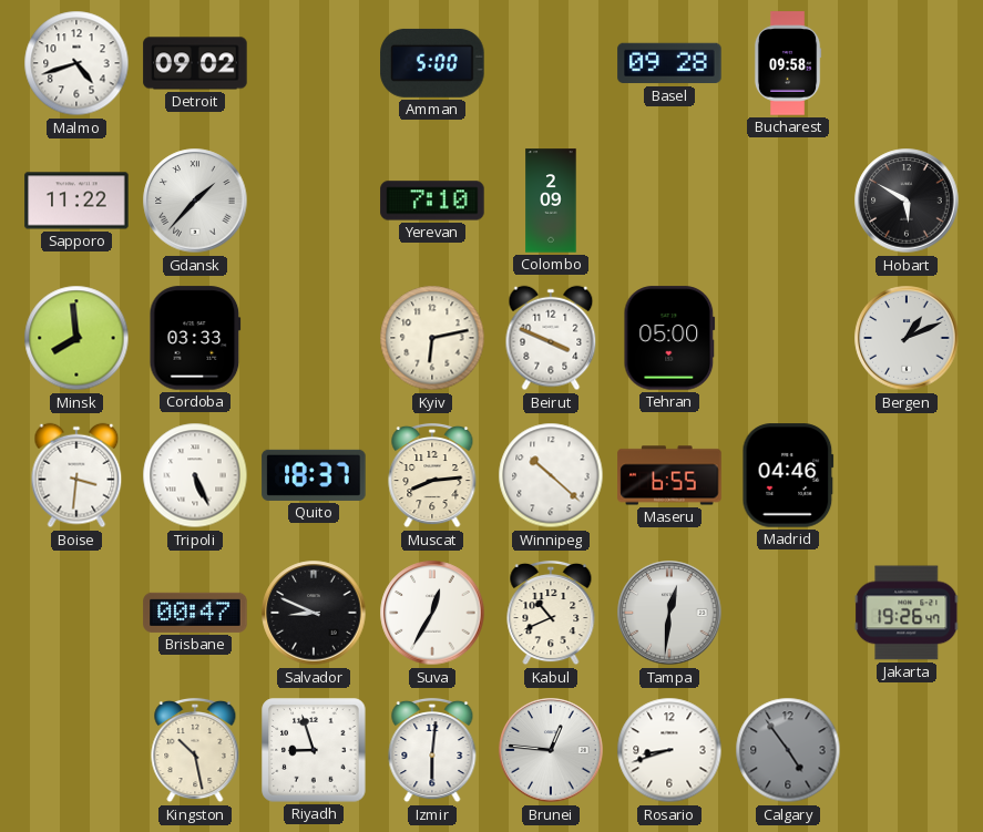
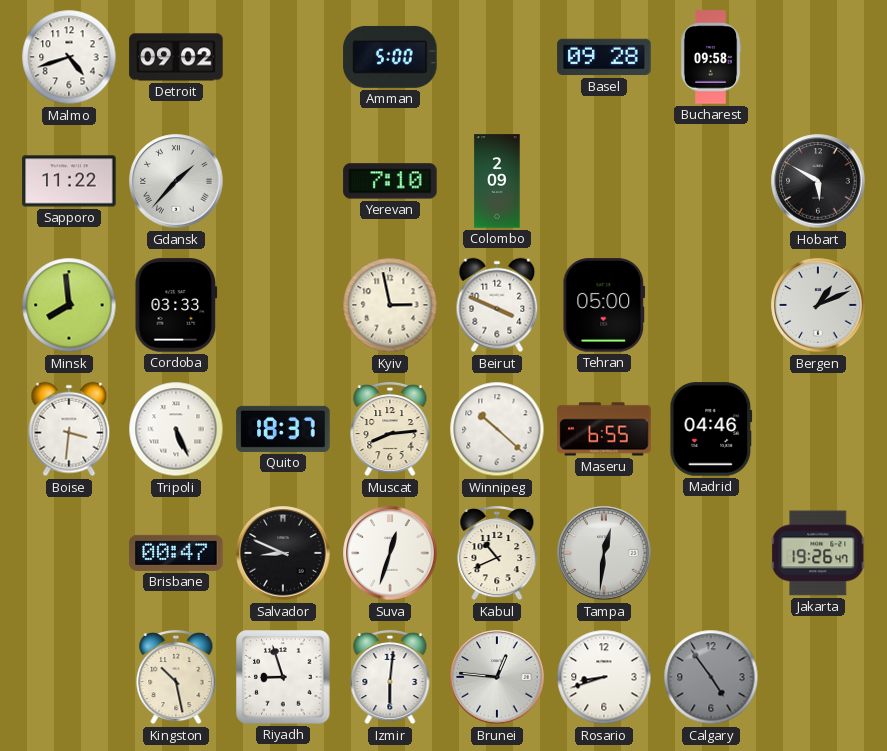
Kyiv: 6:13 -> 2:58
Suva: 12:35 -> 12:33
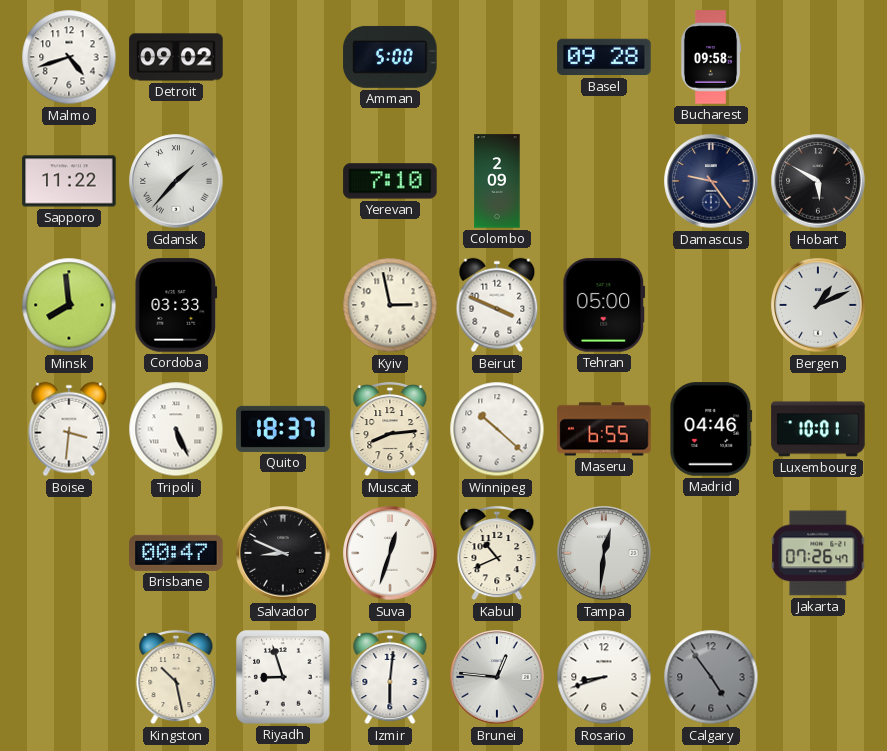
Damascus: none -> 9:24
Luxembourg: none -> 10:01
Jakarta: 19:26 -> 07:26
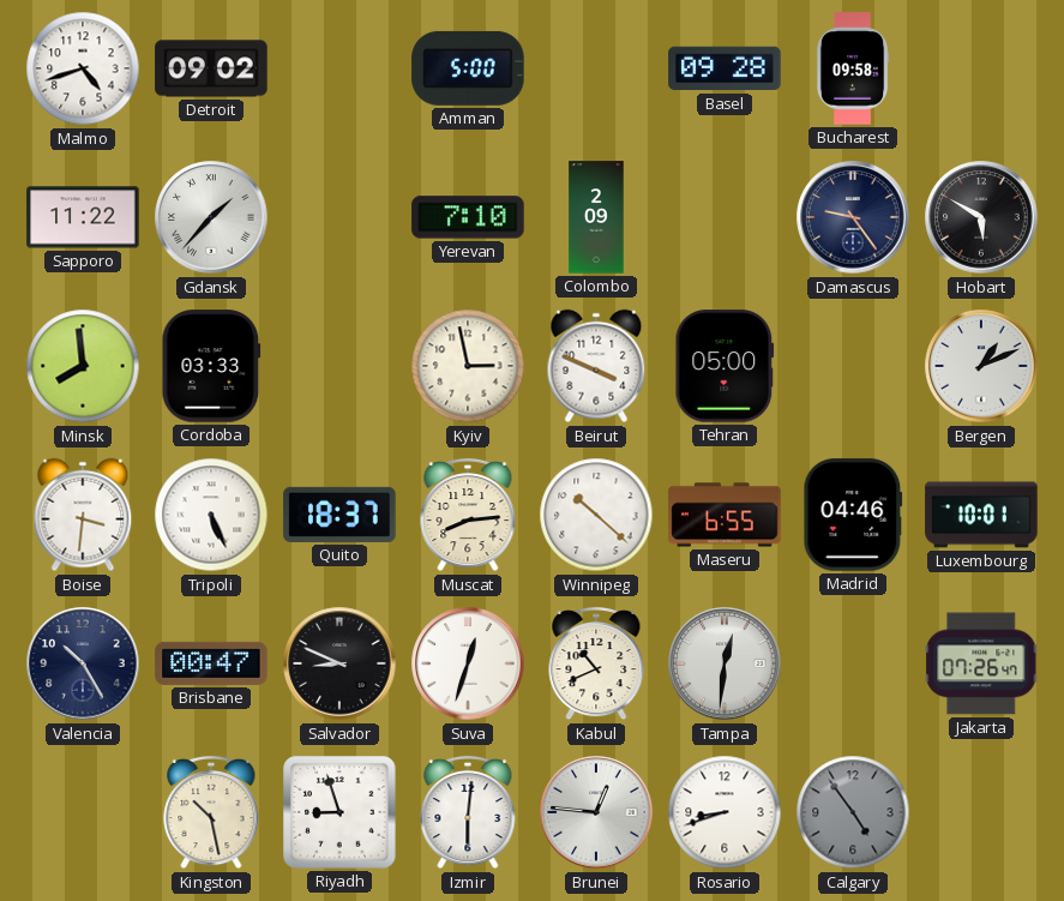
Valencia: none -> 10:25
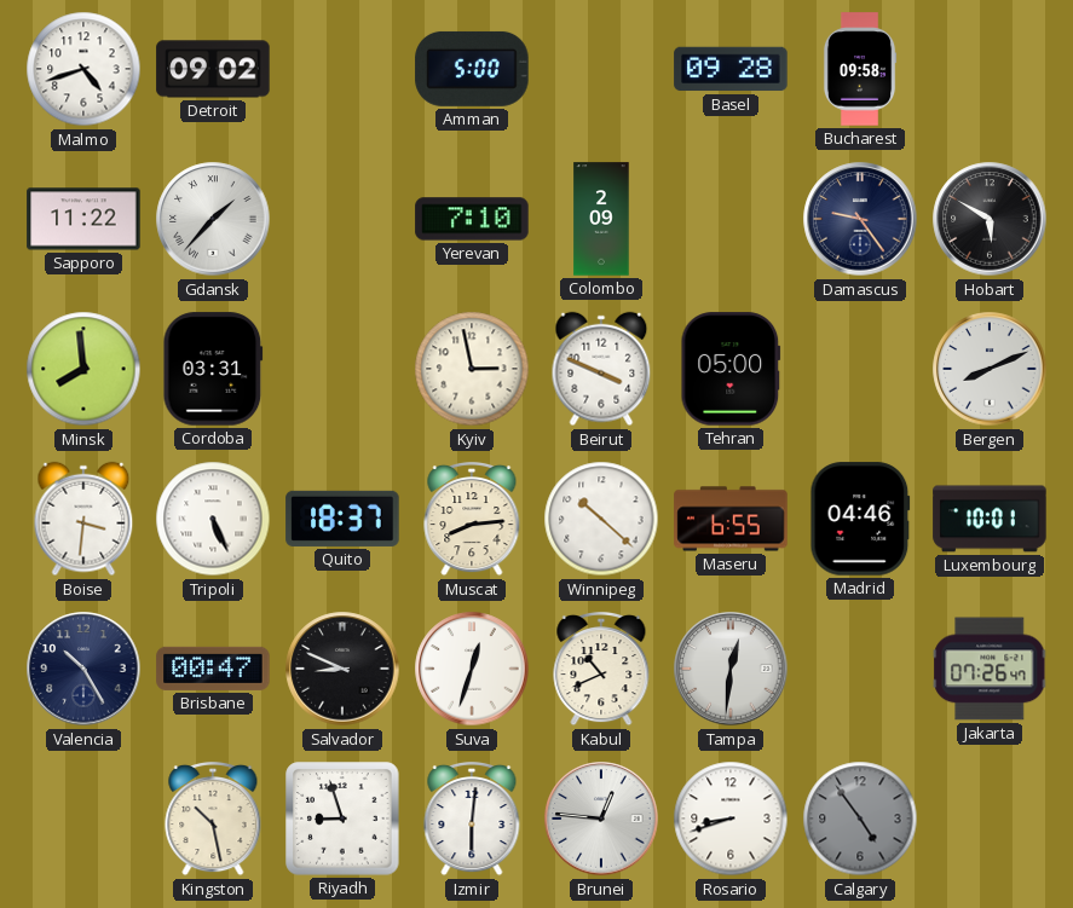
Cordoba: 03:33 -> 03:31
Bergen: 1:11 -> 8:11
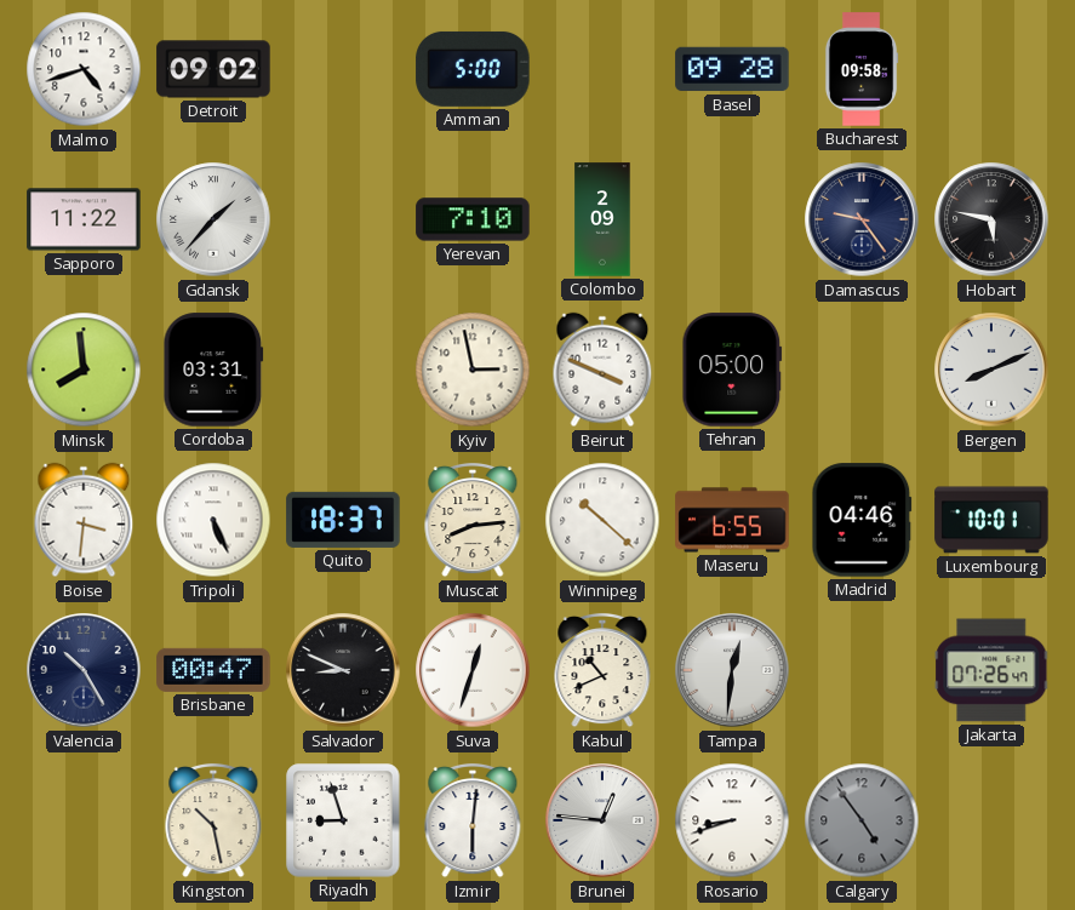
Hobart: 5:50 -> 5:47
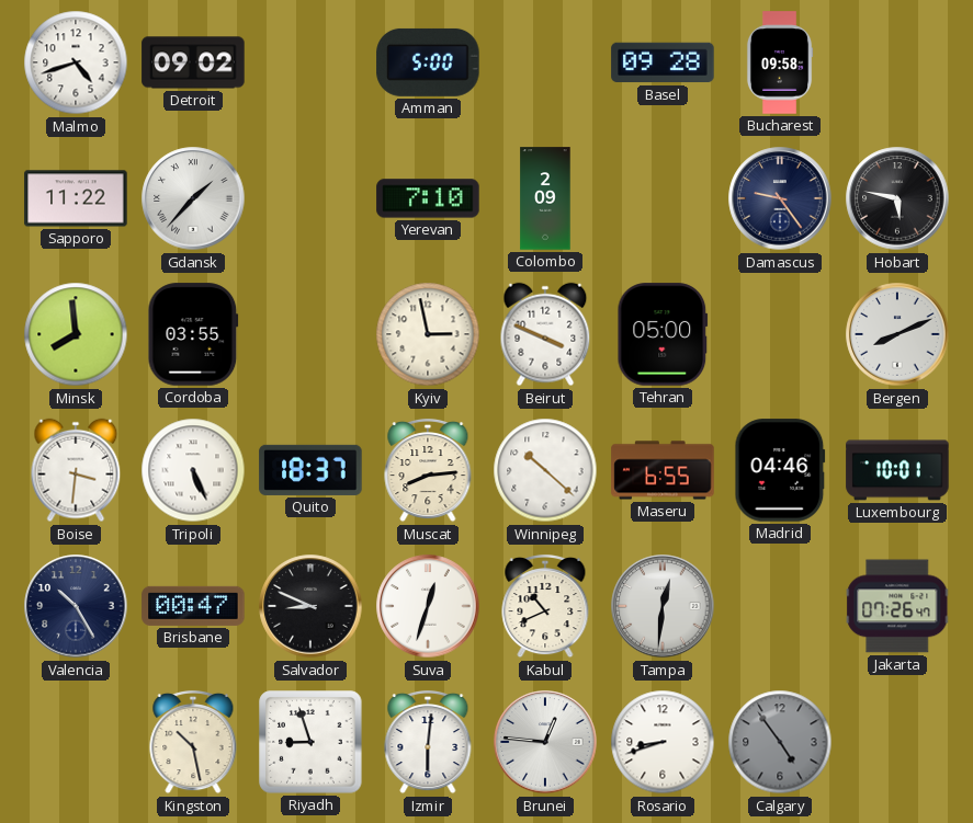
Cordoba: 03:31 -> 03:55
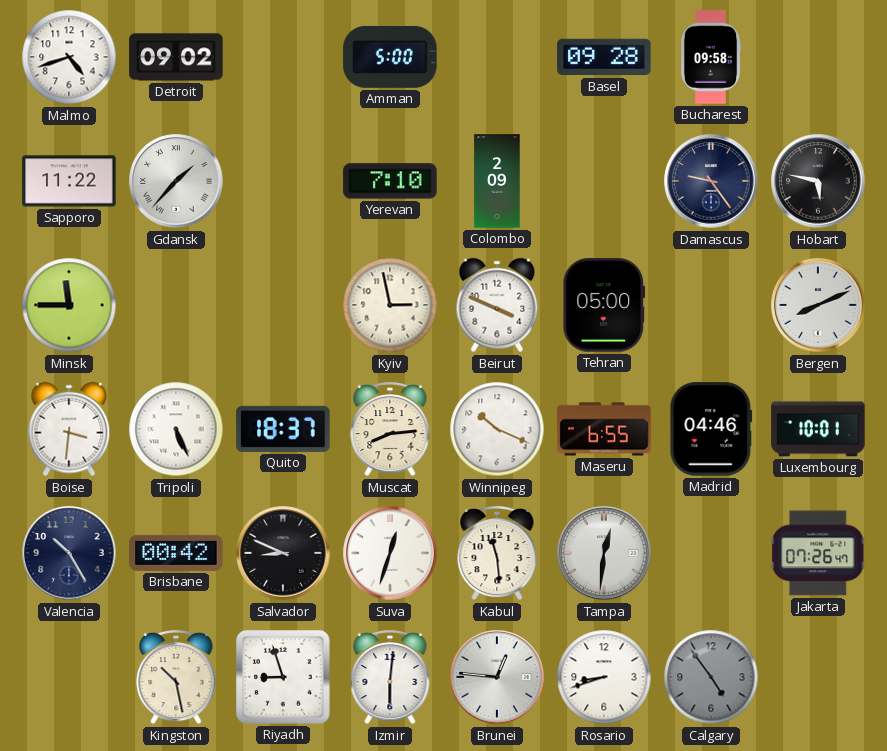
Minsk: 7:59 -> 11:45
Cordoba: 03:55 -> none
Winnipeg: 10:22 -> 10:19
Brisbane: 00:47 -> 00:42
Kabul: 10:41 -> 11:29
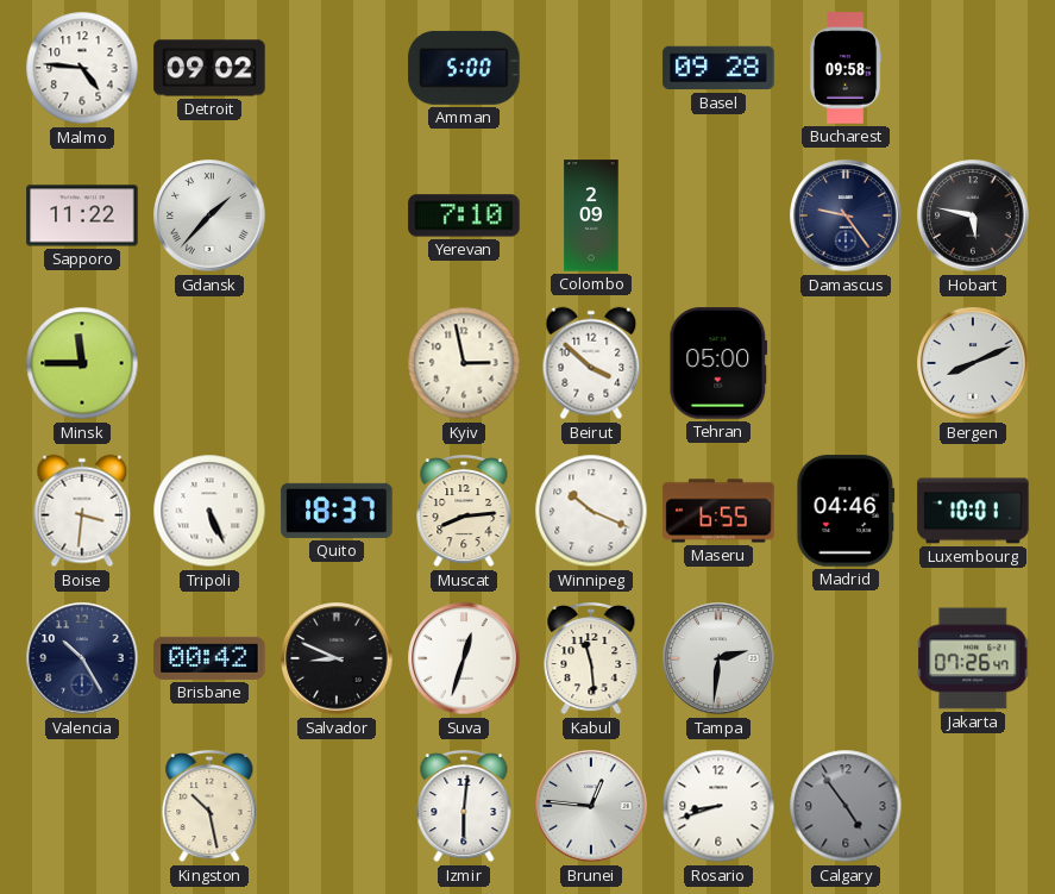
Malmo: 4:42 -> 4:46
Beirut: 3:49 -> 3:52
Tampa: 12:31 -> 2:31
Riyadh: 8:57 -> none
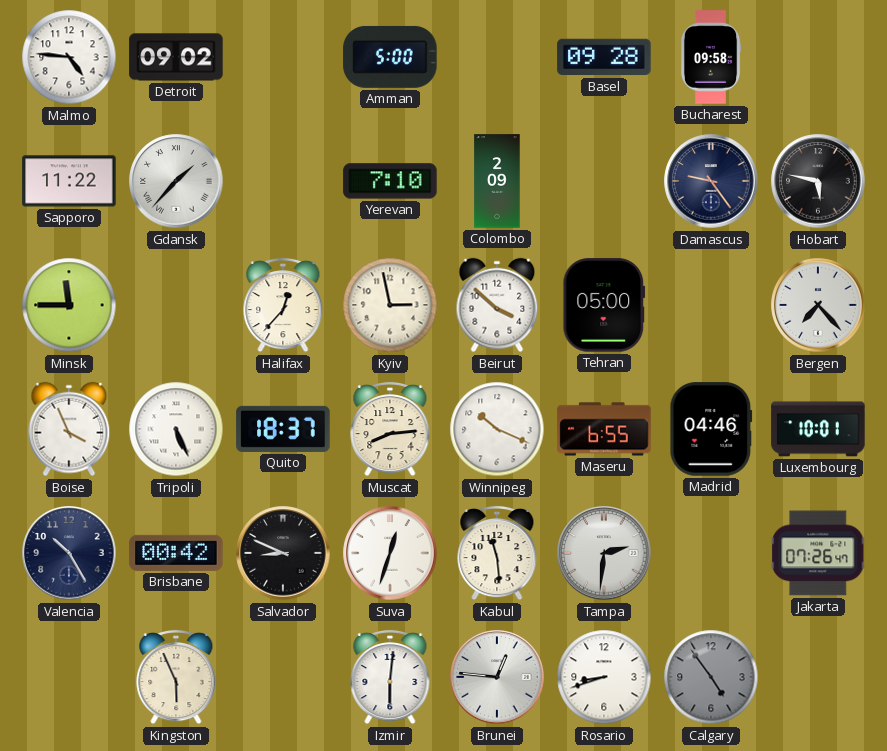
Halifax: none -> 12:37
Bergen: 8:11 -> 7:23
Boise: 3:31 -> 3:56
Kingston: 10:28 -> 5:56
